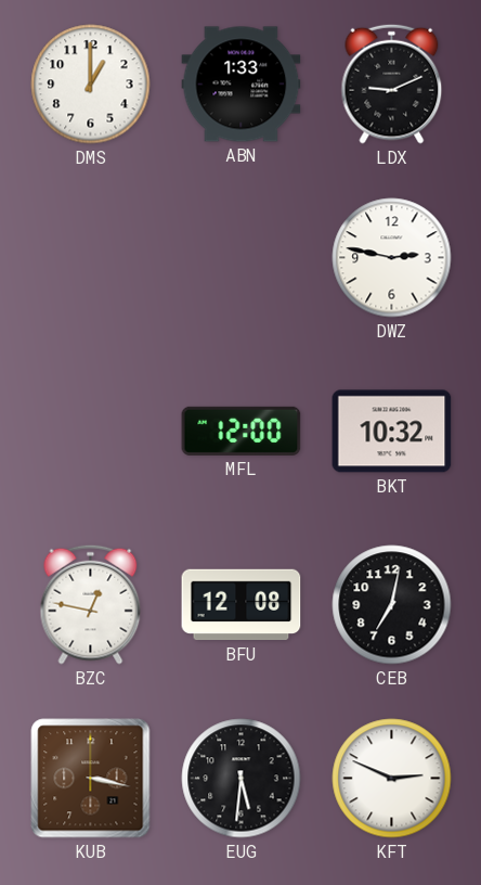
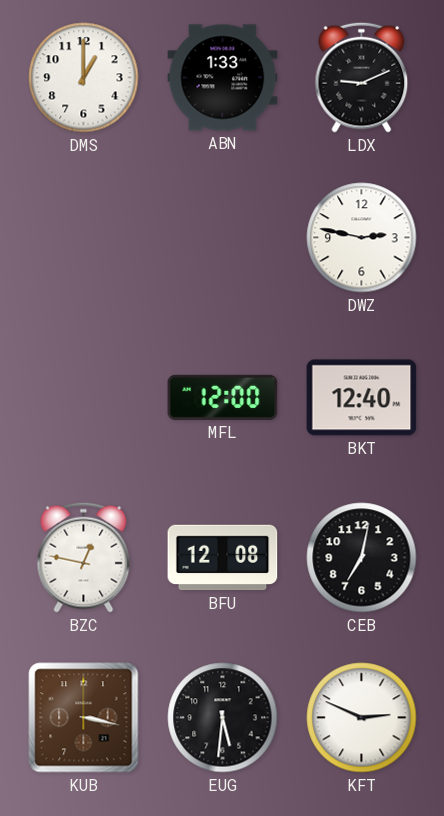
BKT: 10:32 -> 12:40
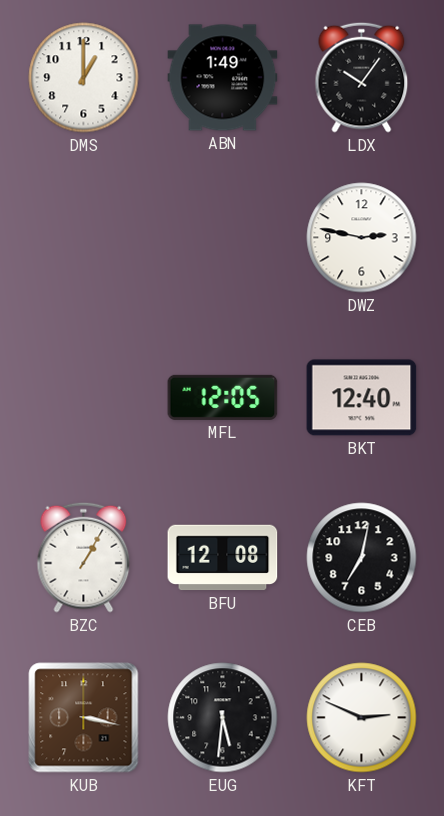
ABN: 1:33 -> 1:49
LDX: 9:11 -> 10:06
MFL: 12:00 -> 12:05
BZC: 12:47 -> 1:05
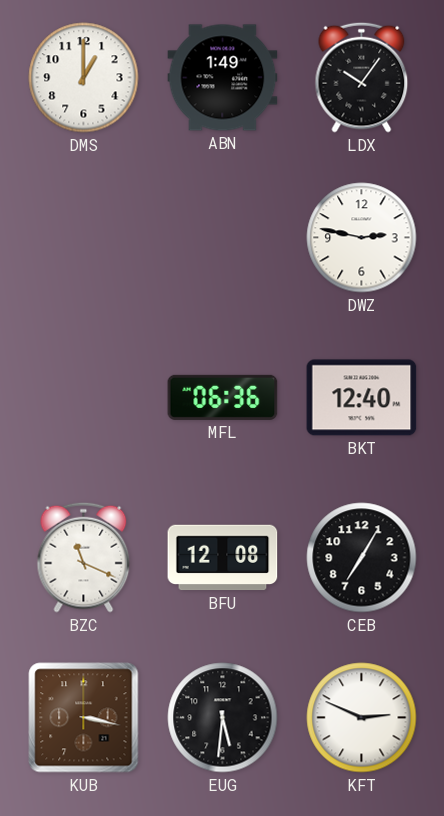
MFL: 12:05 -> 06:36
BZC: 1:05 -> 11:19
CEB: 7:02 -> 7:05
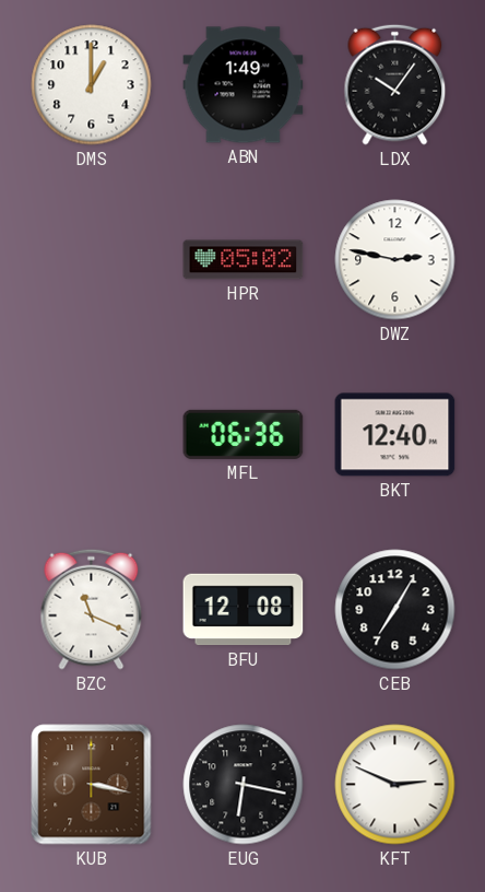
HPR: none -> 05:02
EUG: 5:31 -> 6:17
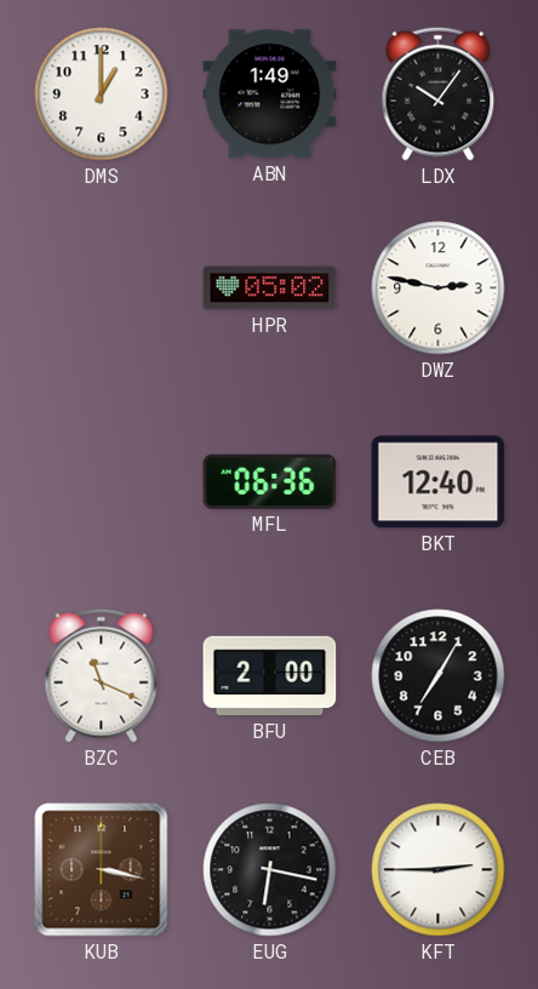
BFU: 12:08 -> 2:00
KFT: 2:49 -> 2:45
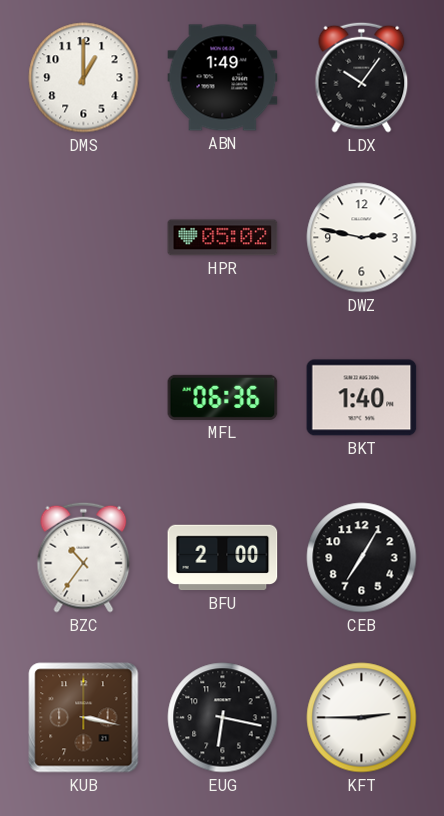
BKT: 12:40 -> 1:40
BZC: 11:19 -> 10:36
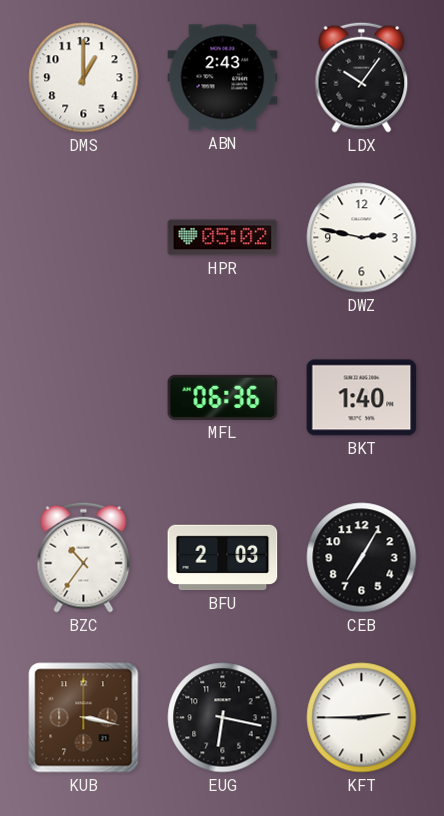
ABN: 1:49 -> 2:43
BFU: 2:00 -> 2:03
